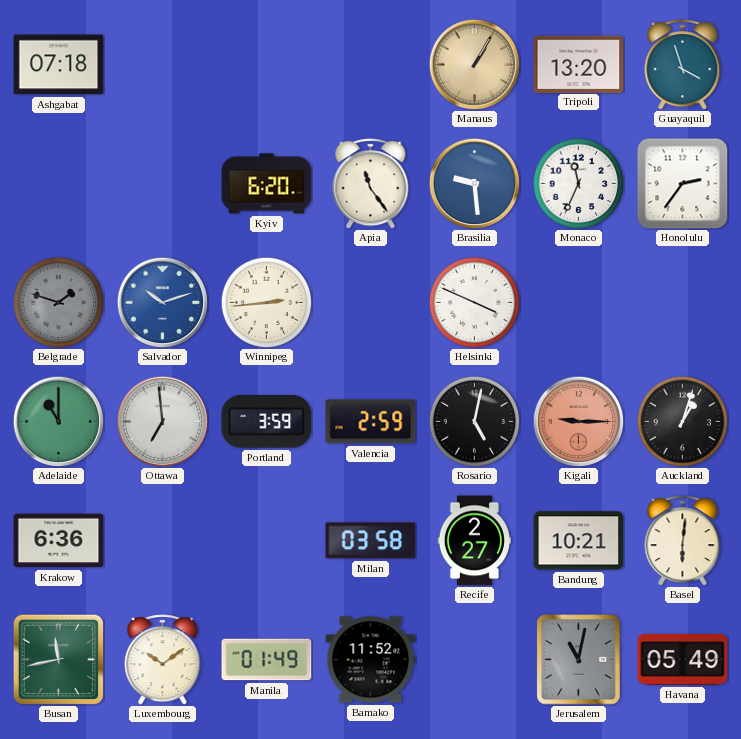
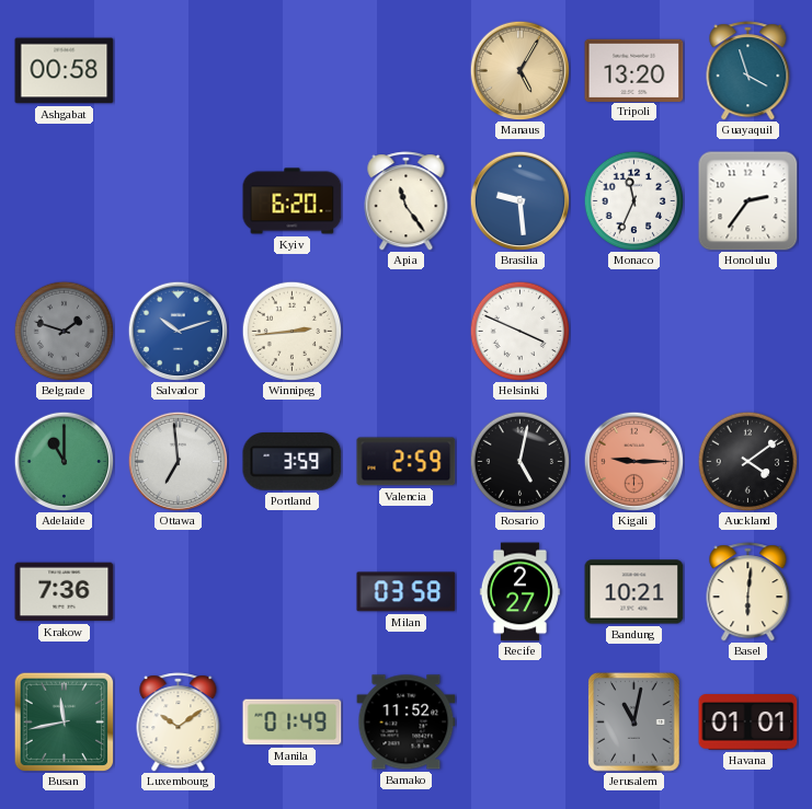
Ashgabat: 07:18 -> 00:58
Manaus: 1:05 -> 5:05
Auckland: 1:03 -> 4:09
Krakow: 6:36 -> 7:36
Havana: 05:49 -> 01:01
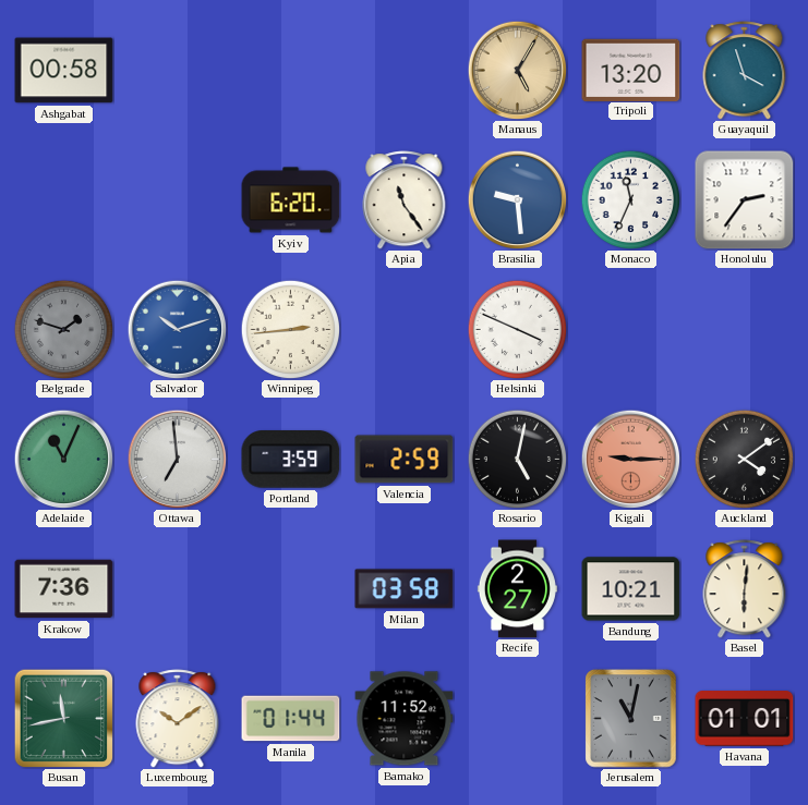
Adelaide: 11:00 -> 11:04
Manila: 01:49 -> 01:44
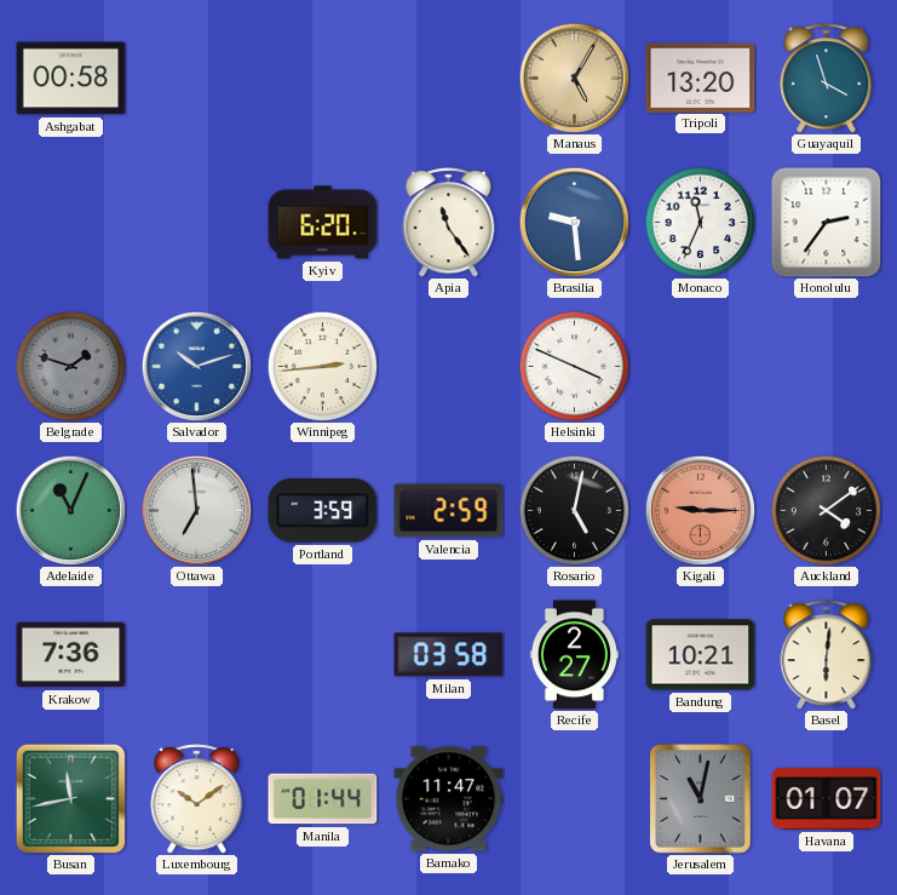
Bamako: 11:52 -> 11:47
Havana: 01:01 -> 01:07
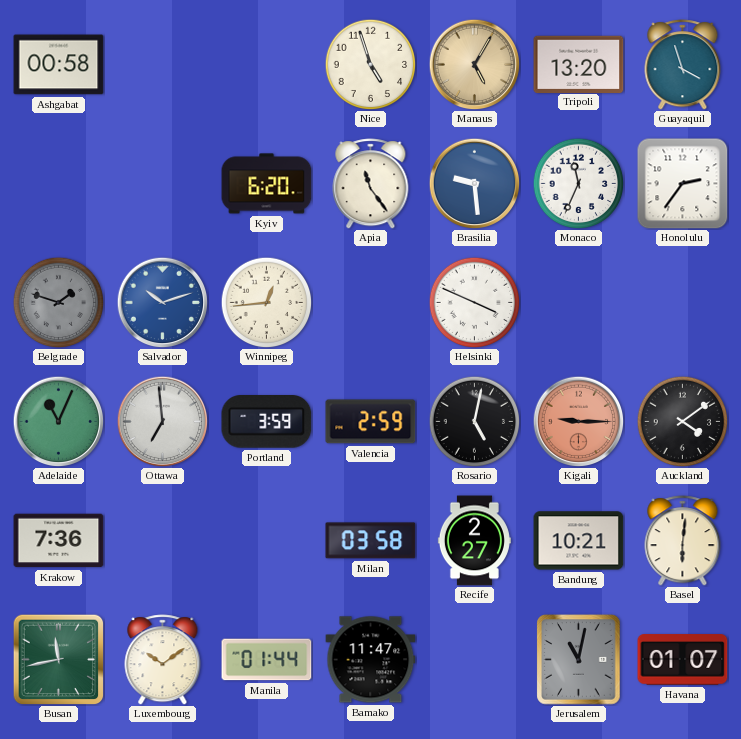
Nice: none -> 4:57
Winnipeg: 2:44 -> 12:44
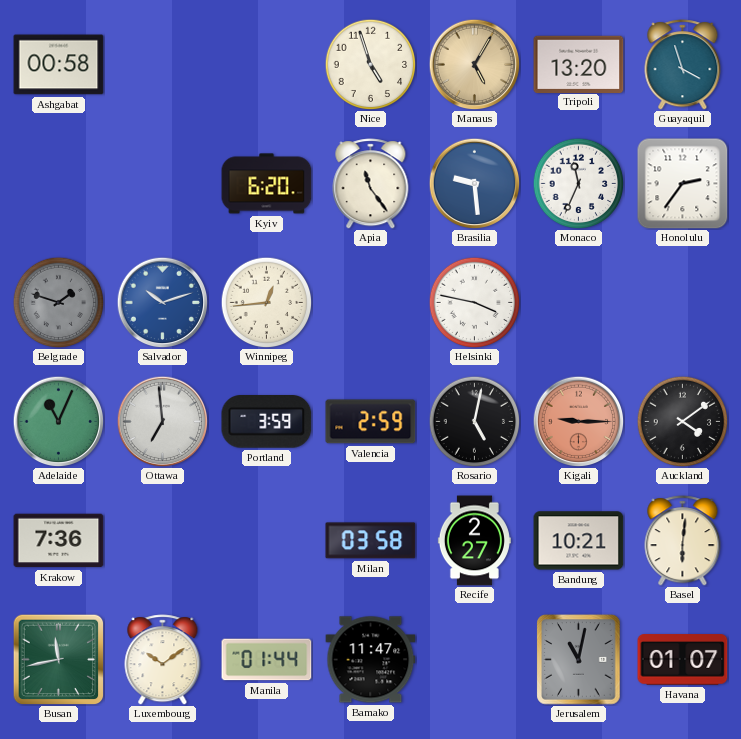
Helsinki: 3:49 -> 3:47
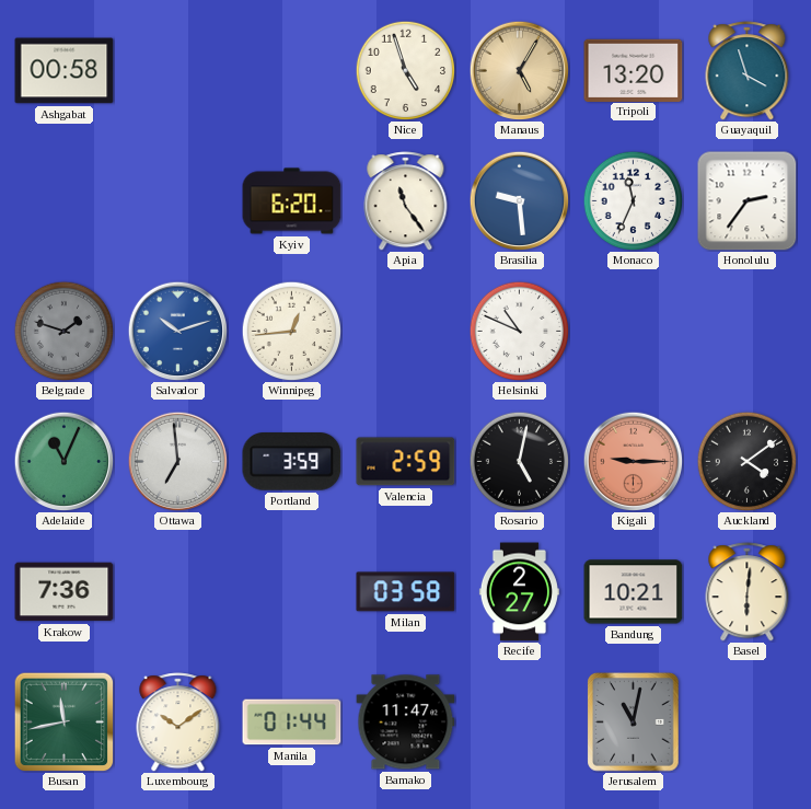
Helsinki: 3:47 -> 10:49
Havana: 01:07 -> none
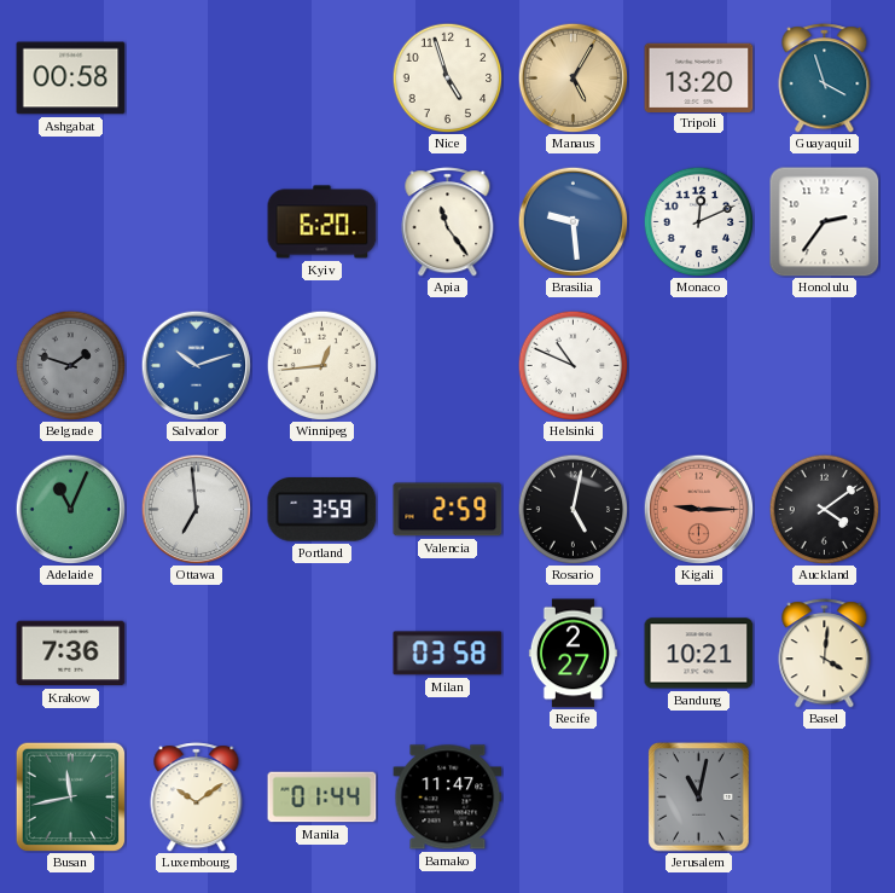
Monaco: 11:34 -> 12:11
Basel: 6:01 -> 4:01
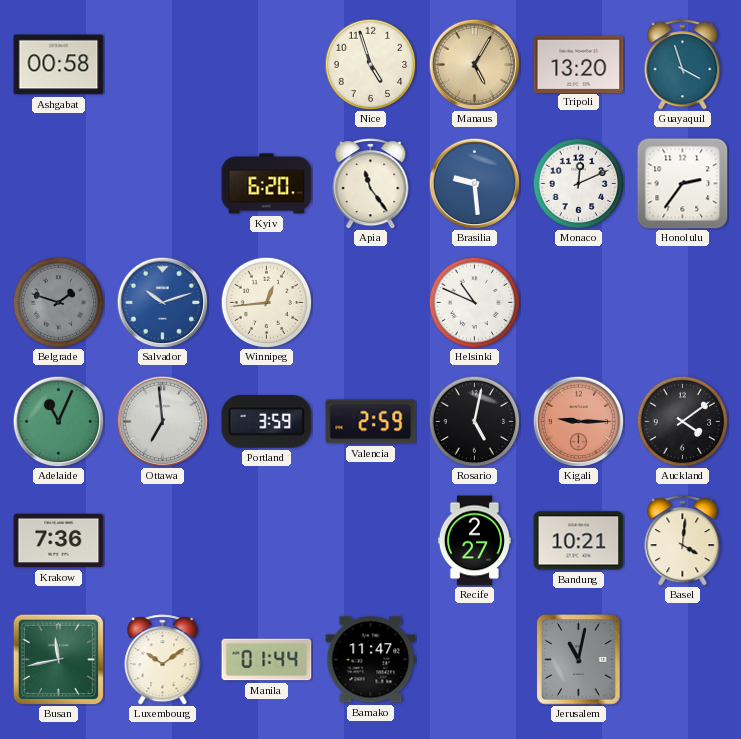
Milan: 03:58 -> none
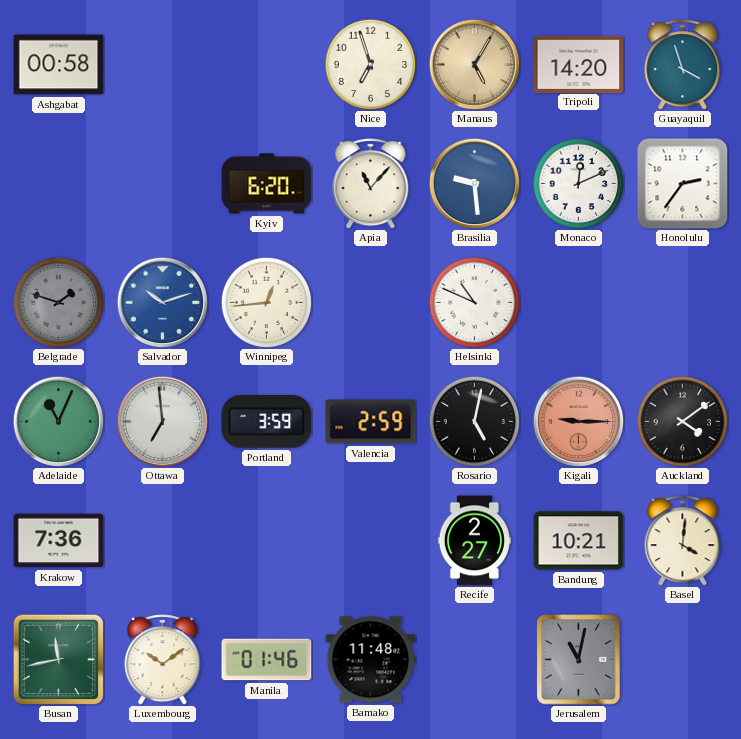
Nice: 4:57 -> 6:57
Tripoli: 13:20 -> 14:20
Apia: 11:24 -> 11:07
Manila: 01:44 -> 01:46
Bamako: 11:47 -> 11:48
